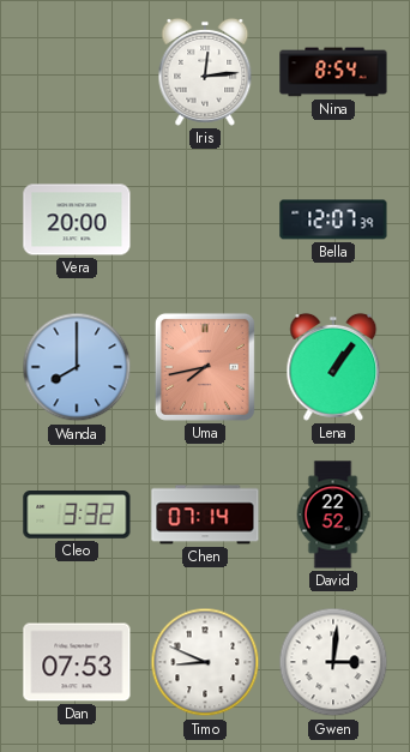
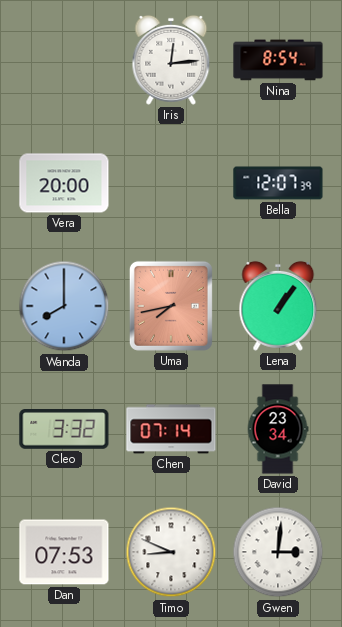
David: 22:52 -> 23:34
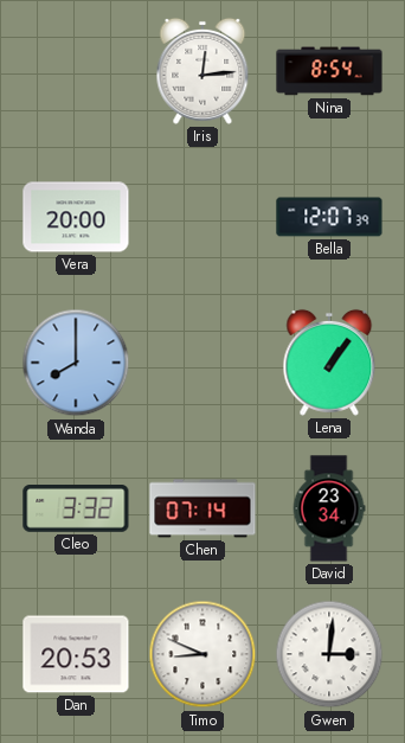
Uma: 7:43 -> none
Dan: 07:53 -> 20:53
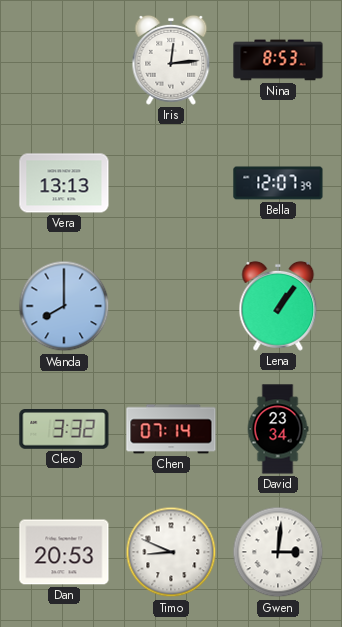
Nina: 8:54 -> 8:53
Vera: 20:00 -> 13:13
